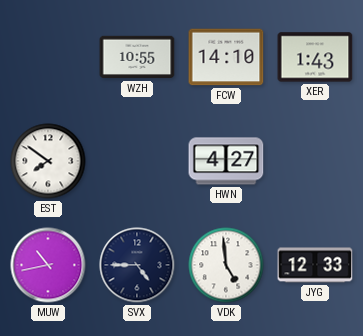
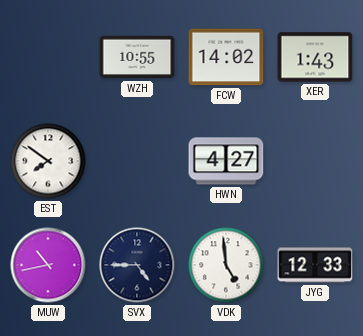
FCW: 14:10 -> 14:02
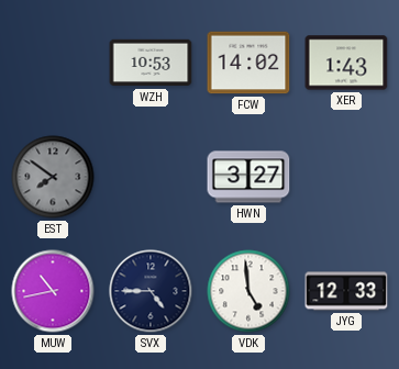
WZH: 10:55 -> 10:53
EST dial: white -> grey
HWN: 4:27 -> 3:27
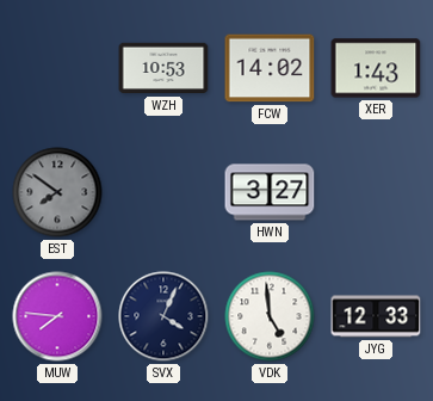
MUW: 10:43 -> 7:46
SVX: 4:45 -> 4:04
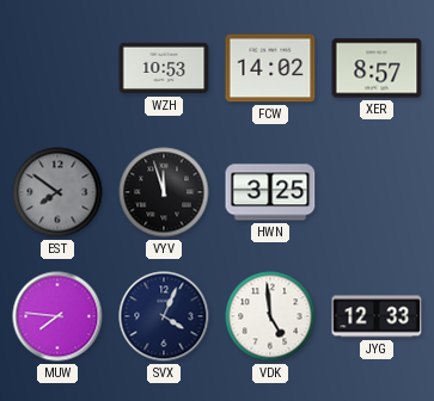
XER: 1:43 -> 8:57
VYV: none -> 11:57
HWN: 3:27 -> 3:25
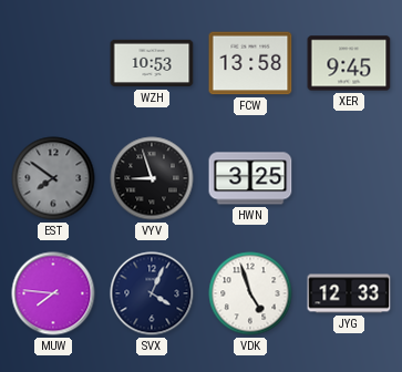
FCW: 14:02 -> 13:58
XER: 8:57 -> 9:45
VYV: 11:57 -> 8:57
VDK: 4:59 -> 4:57
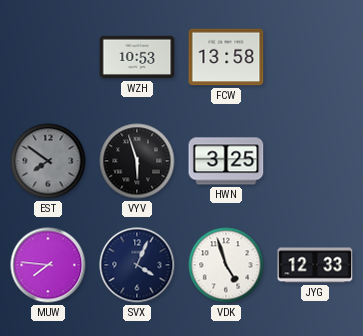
XER: 9:45 -> none
VYV: 8:57 -> 5:57
